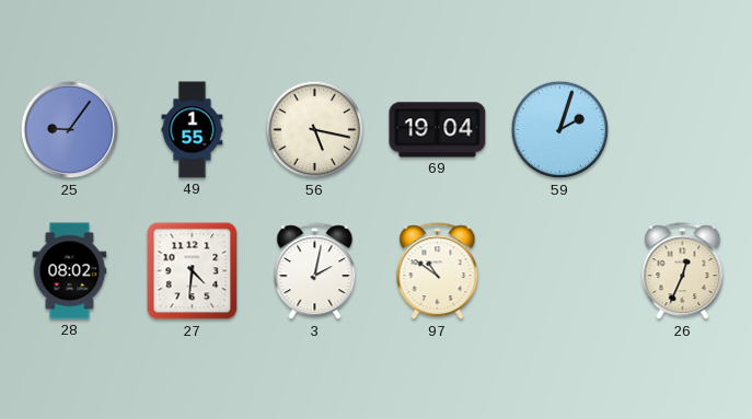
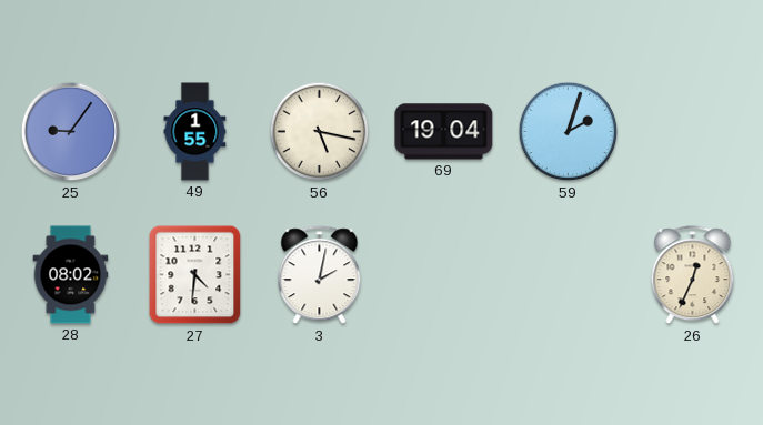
97: 10:51 -> none
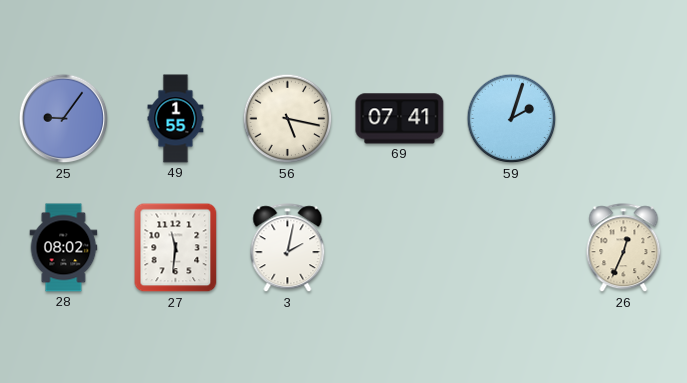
69: 19:04 -> 07:41
27: 4:31 -> 11:31
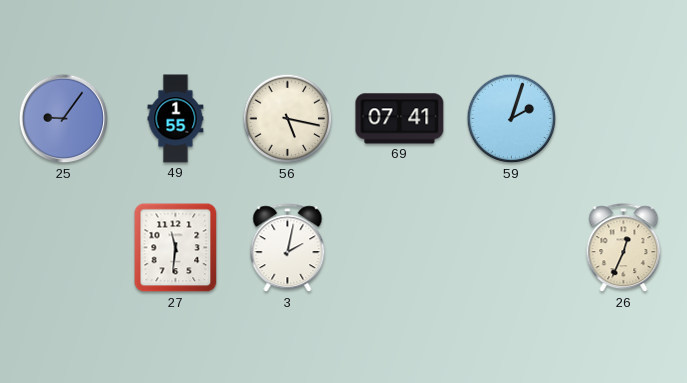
28: 08:02 -> none
